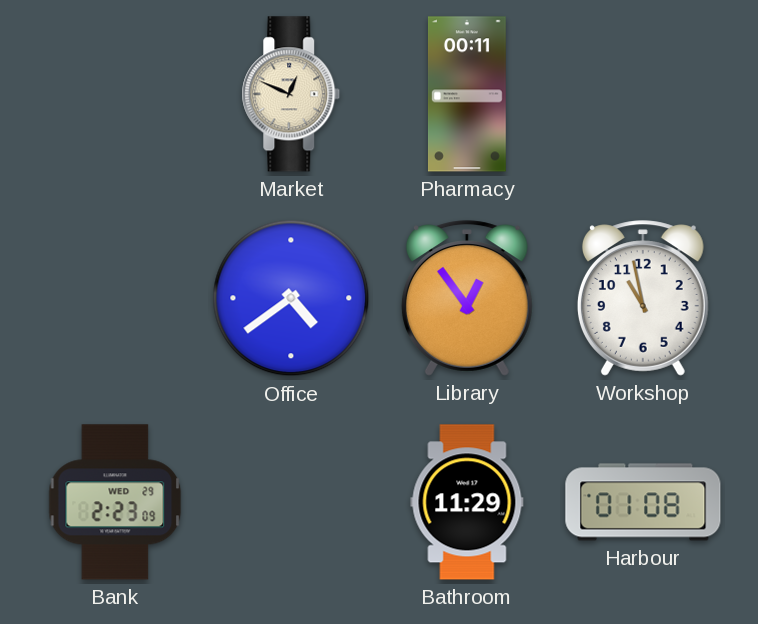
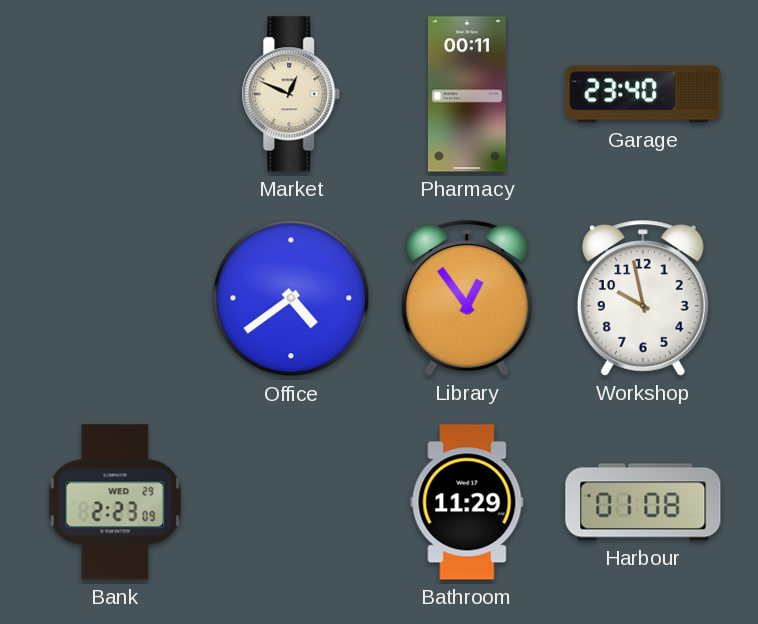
Garage: none -> 23:40
Workshop: 10:58 -> 9:58
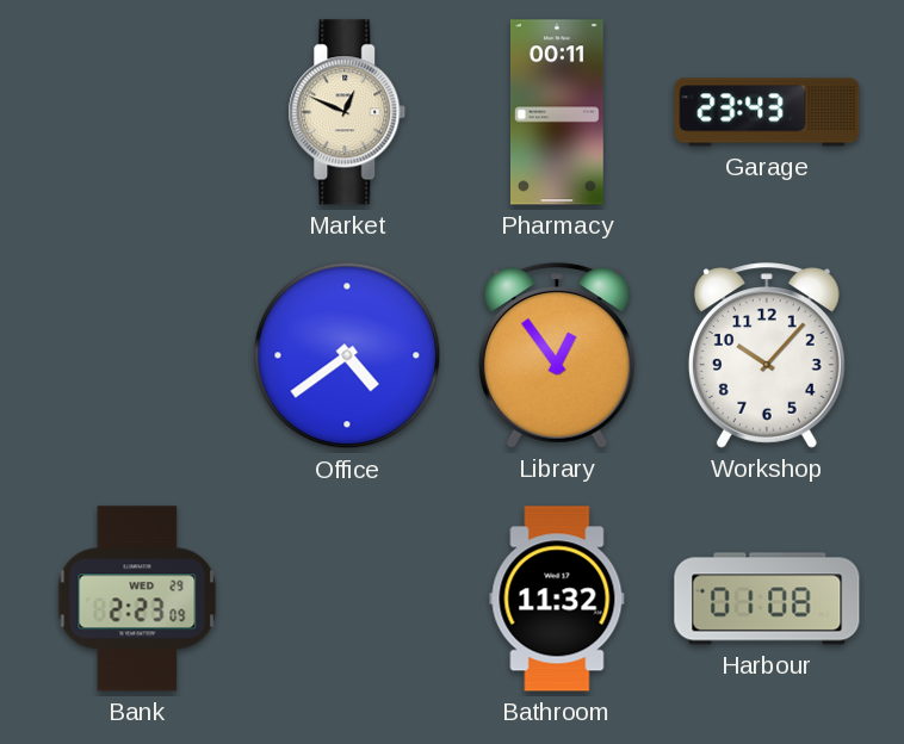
Garage: 23:40 -> 23:43
Workshop: 9:58 -> 10:07
Bathroom: 11:29 -> 11:32
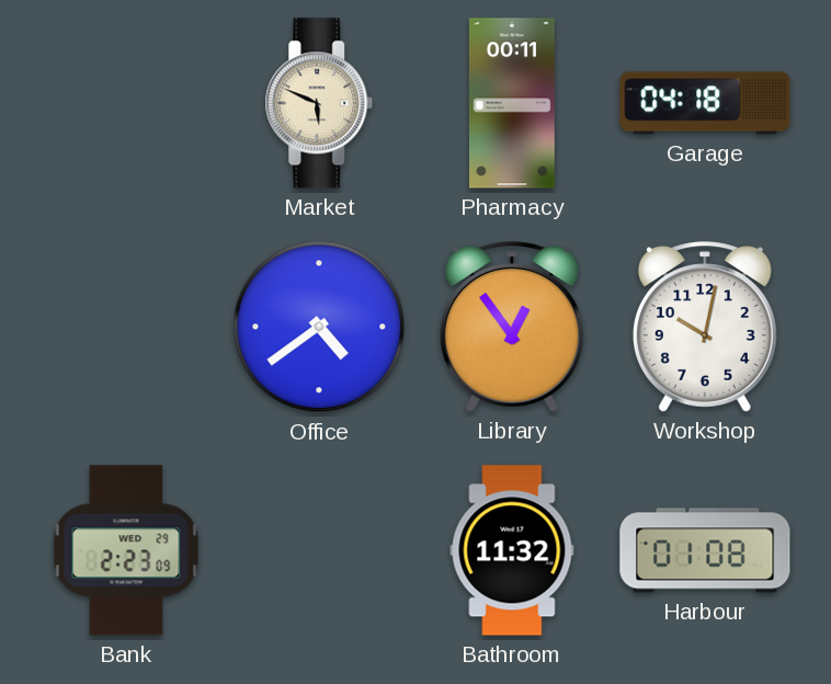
Market: 12:49 -> 5:49
Garage: 23:43 -> 04:18
Workshop: 10:07 -> 10:02
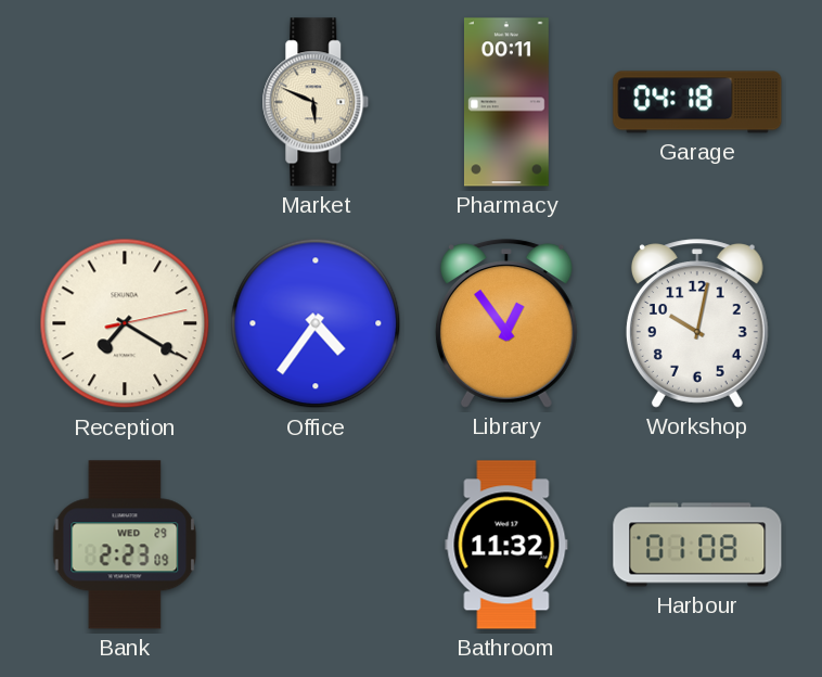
Reception: none -> 7:20
Office: 4:39 -> 4:36
